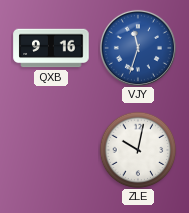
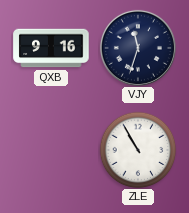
VJY dial: blue -> navy
ZLE: 10:02 -> 10:55
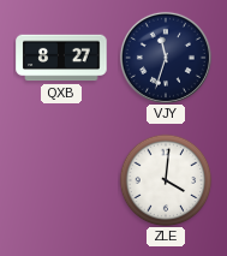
QXB: 9:16 -> 8:27
ZLE: 10:55 -> 4:01
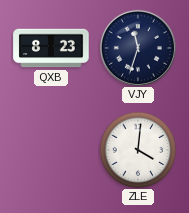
QXB: 8:27 -> 8:23
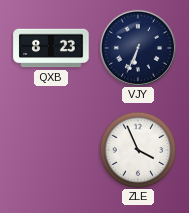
VJY: 11:33 -> 6:34
ZLE: 4:01 -> 3:56
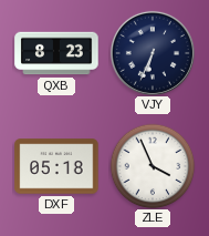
DXF: none -> 05:18
